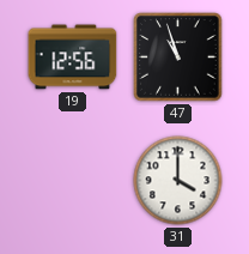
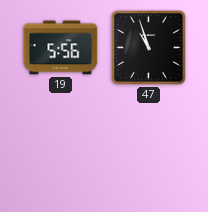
19: 12:56 -> 5:56
31: 4:00 -> none
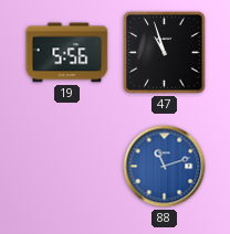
88: none -> 11:12
